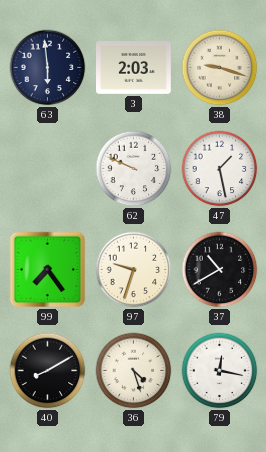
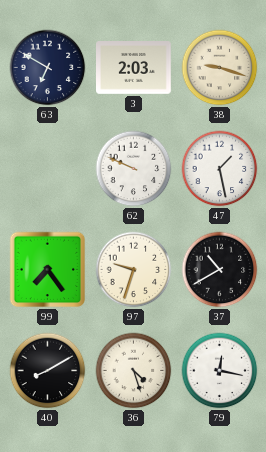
63: 5:59 -> 6:50
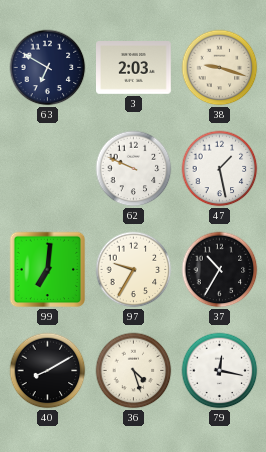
99: 7:24 -> 7:01
97: 9:33 -> 9:35
37: 10:40 -> 10:35
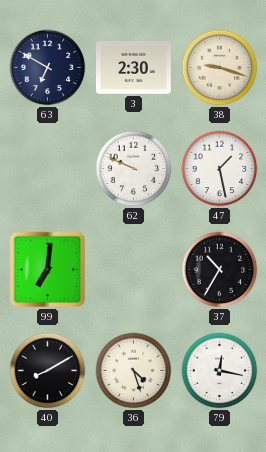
3: 2:03 -> 2:30
97: 9:35 -> none
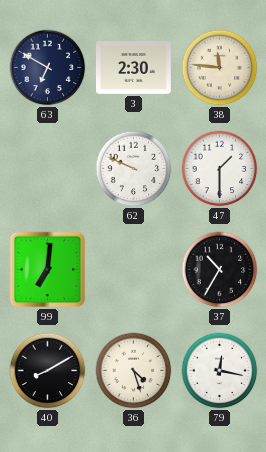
38: 9:18 -> 11:46
47: 1:28 -> 1:30
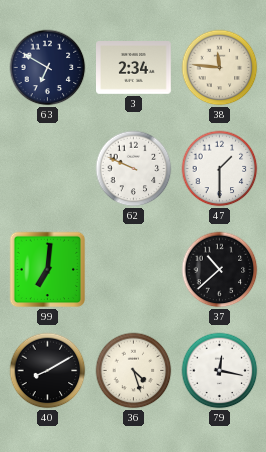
3: 2:30 -> 2:34
37: 10:35 -> 10:38
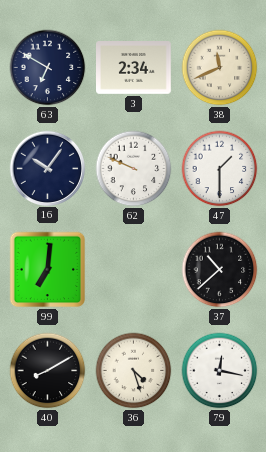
38: 11:46 -> 11:41
16: none -> 10:06
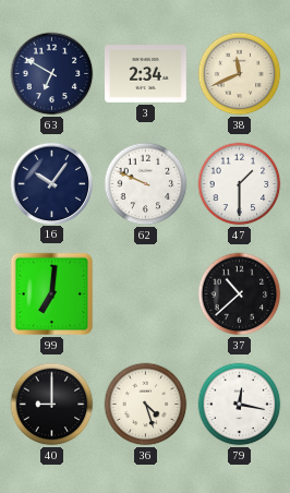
40: 8:10 -> 9:00
